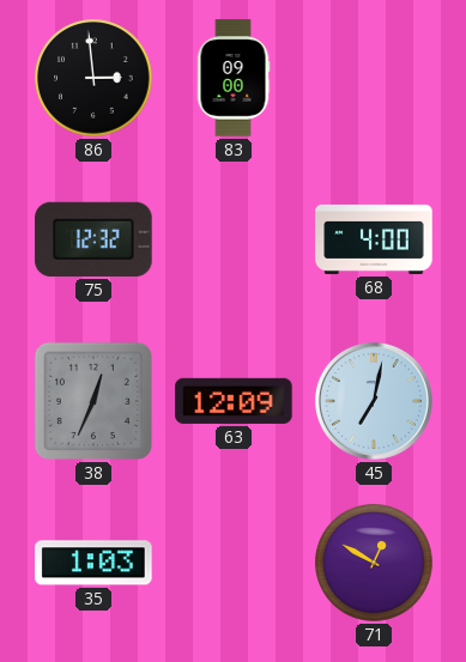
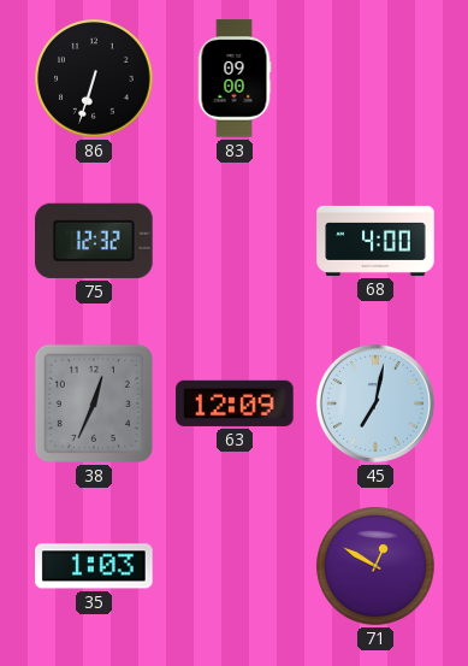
86: 2:59 -> 6:33
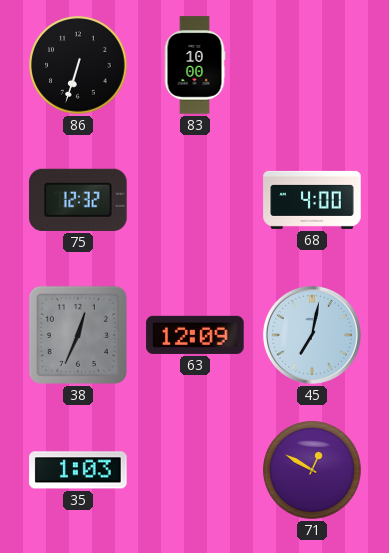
83: 09:00 -> 10:00
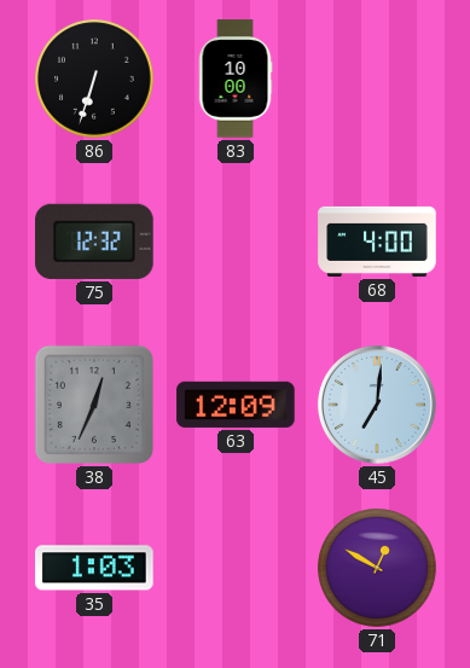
45: 7:02 -> 7:01
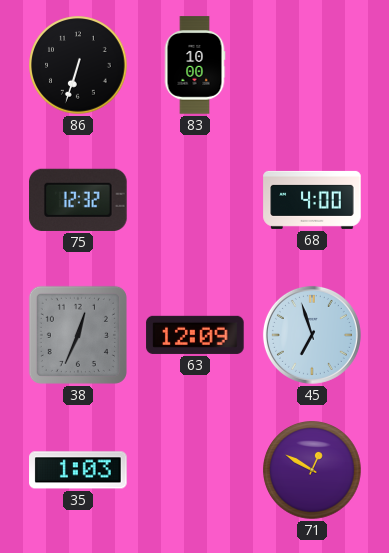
45: 7:01 -> 6:57
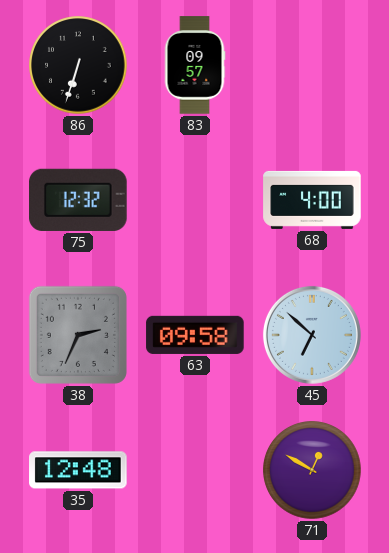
83: 10:00 -> 09:57
38: 12:34 -> 2:34
63: 12:09 -> 09:58
45: 6:57 -> 6:52
35: 1:03 -> 12:48
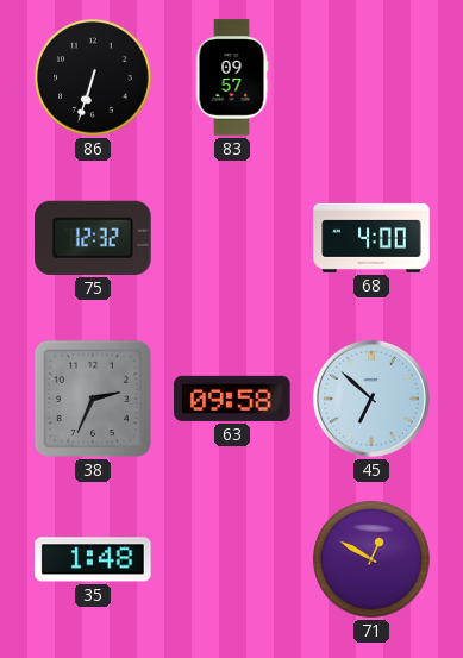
35: 12:48 -> 1:48
